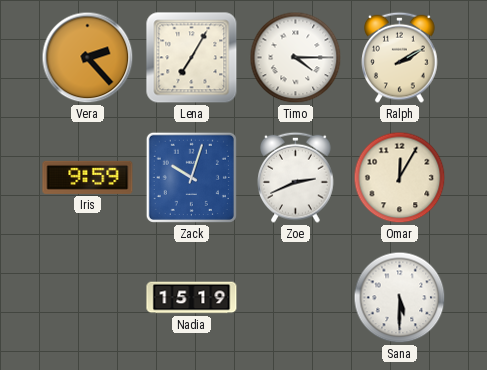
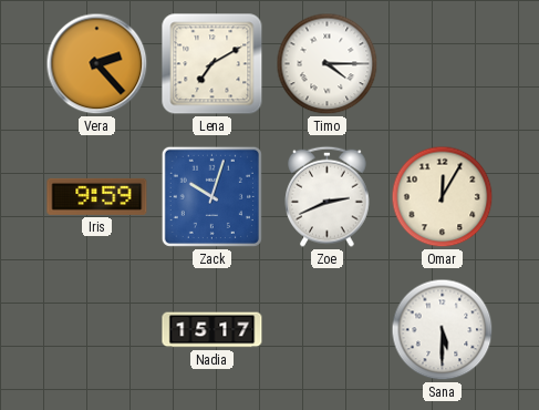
Lena: 7:05 -> 7:10
Ralph: 2:10 -> none
Nadia: 15:19 -> 15:17
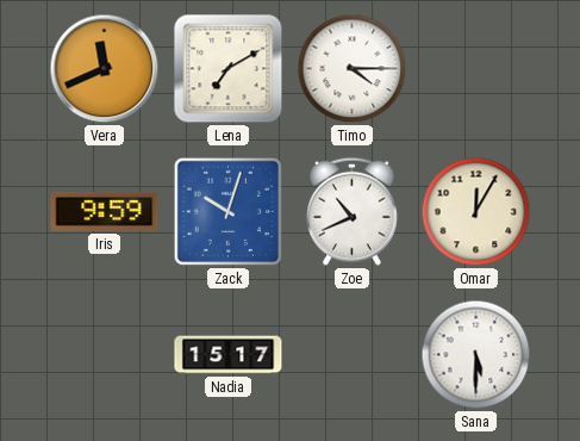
Vera: 2:23 -> 11:41
Zoe: 2:41 -> 10:41
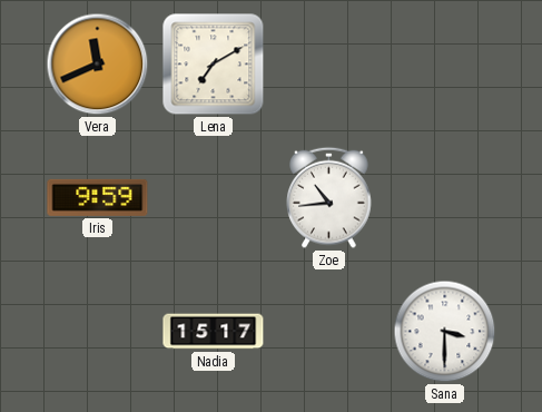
Timo: 4:15 -> none
Zack: 10:03 -> none
Zoe: 10:41 -> 10:44
Omar: 12:05 -> none
Sana: 5:30 -> 3:30
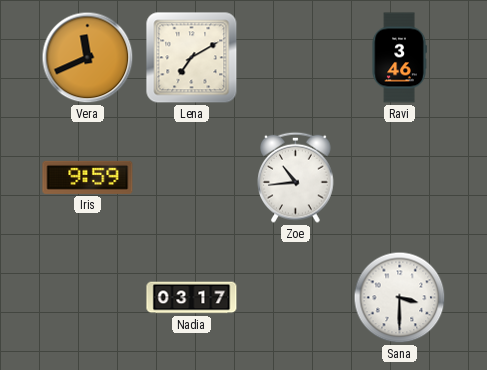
Ravi: none -> 3:46
Nadia: 15:17 -> 03:17
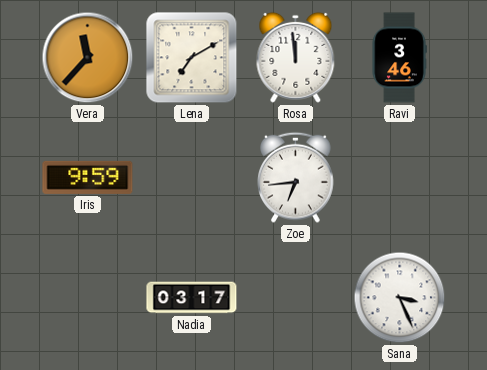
Vera: 11:41 -> 11:37
Rosa: none -> 11:59
Zoe: 10:44 -> 6:44
Sana: 3:30 -> 3:26
